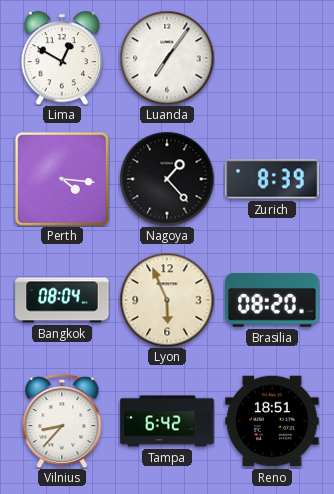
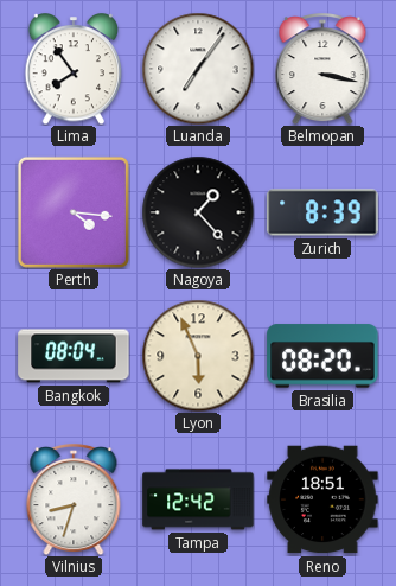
Lima: 12:50 -> 7:54
Belmopan: none -> 3:17
Vilnius: 8:37 -> 8:33
Tampa: 6:42 -> 12:42
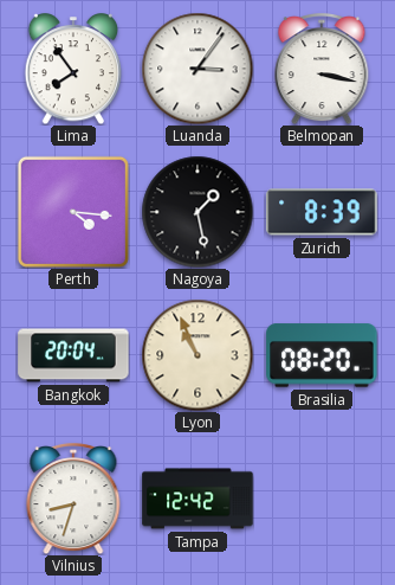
Luanda: 7:06 -> 3:06
Nagoya: 1:23 -> 1:28
Bangkok: 08:04 -> 20:04
Lyon: 5:56 -> 10:56
Reno: 18:51 -> none
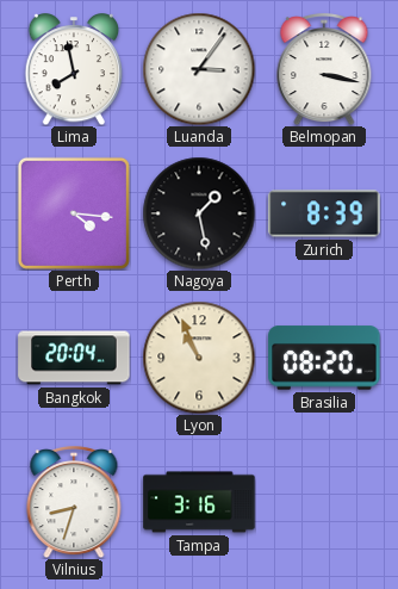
Lima: 7:54 -> 7:58
Tampa: 12:42 -> 3:16
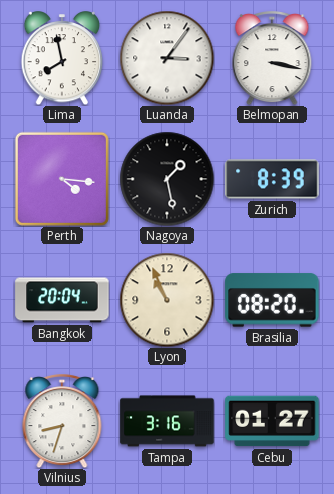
Cebu: none -> 01:27
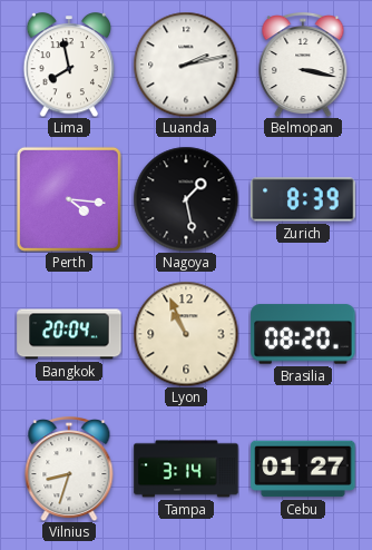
Luanda: 3:06 -> 2:13
Tampa: 3:16 -> 3:14
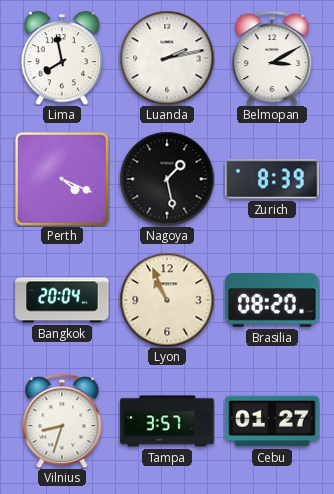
Belmopan: 3:17 -> 3:10
Perth: 4:16 -> 4:19
Tampa: 3:14 -> 3:57
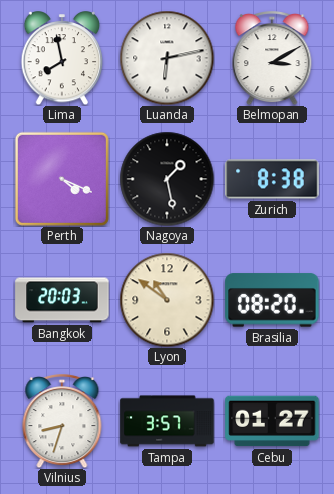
Luanda: 2:13 -> 6:13
Zurich: 8:39 -> 8:38
Bangkok: 20:04 -> 20:03
Lyon: 10:56 -> 10:51
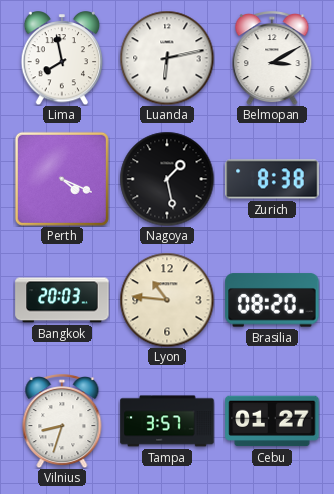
Lyon: 10:51 -> 10:46
